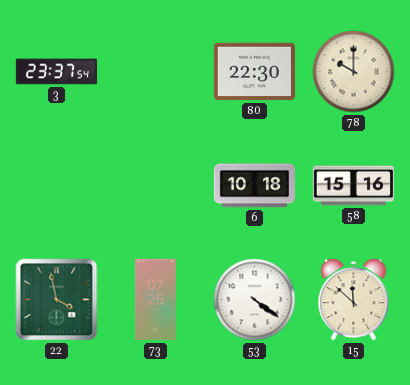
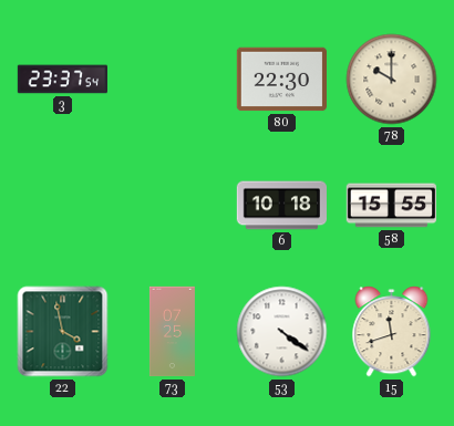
58: 15:16 -> 15:55
15: 11:52 -> 11:42
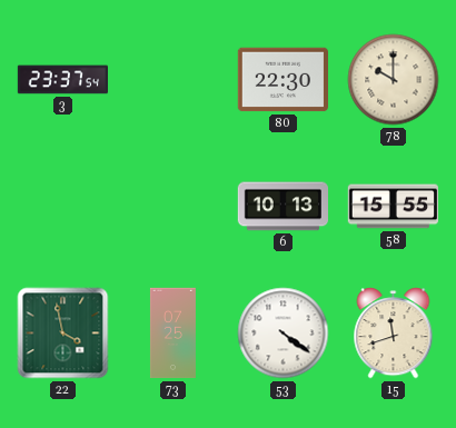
6: 10:18 -> 10:13
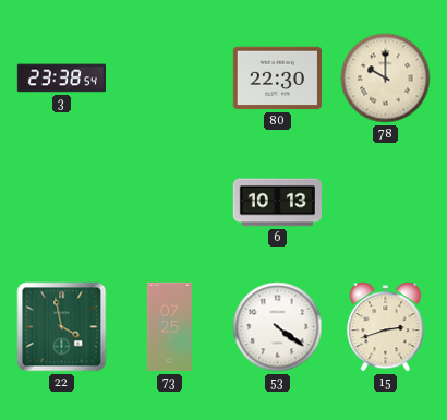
3: 23:37 -> 23:38
58: 15:55 -> none
15: 11:42 -> 2:42
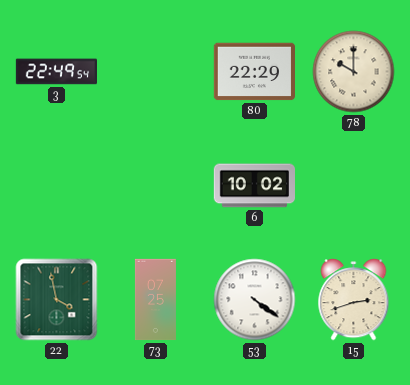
3: 23:38 -> 22:49
80: 22:30 -> 22:29
6: 10:13 -> 10:02
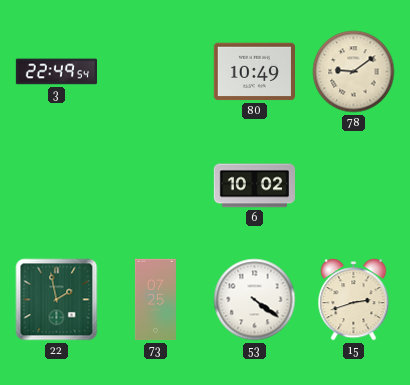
80: 22:29 -> 10:49
78: 10:00 -> 9:09
22: 3:58 -> 1:58
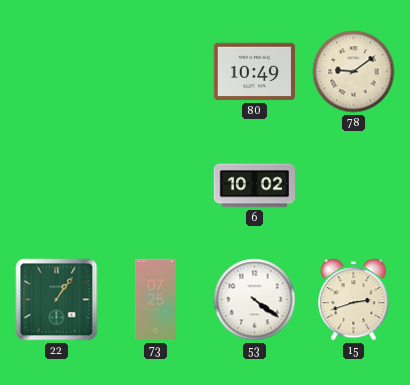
3: 22:49 -> none
22: 1:58 -> 1:06
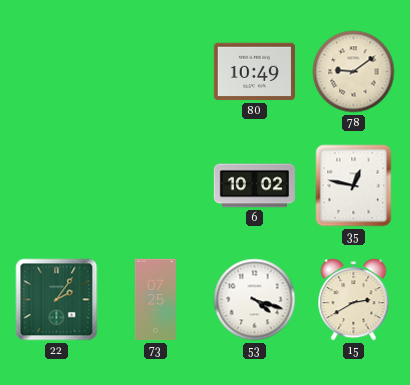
35: none -> 12:47
22: 1:06 -> 2:06
53: 4:21 -> 4:18
15: 2:42 -> 2:40
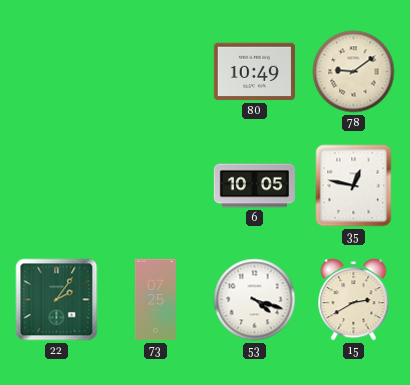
6: 10:02 -> 10:05
